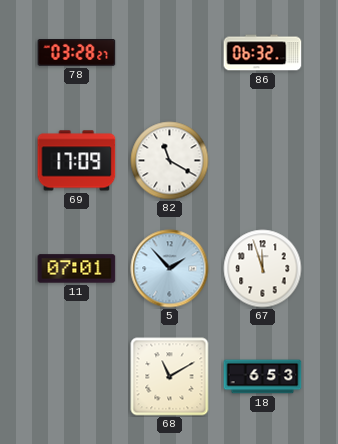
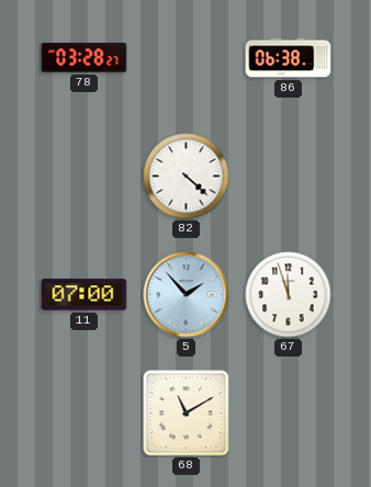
86: 06:32 -> 06:38
69: 17:09 -> none
82: 11:20 -> 4:22
11: 07:01 -> 07:00
18: 6:53 -> none
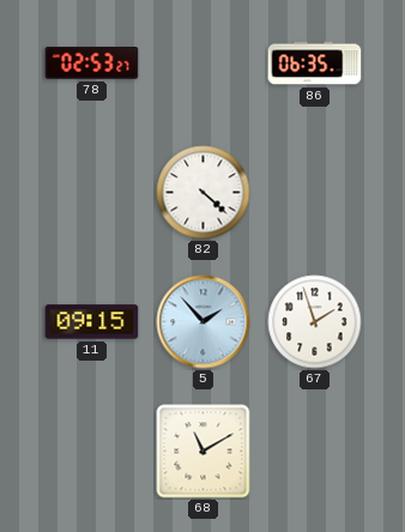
78: 03:28 -> 02:53
86: 06:38 -> 06:35
11: 07:00 -> 09:15
67: 11:57 -> 1:57
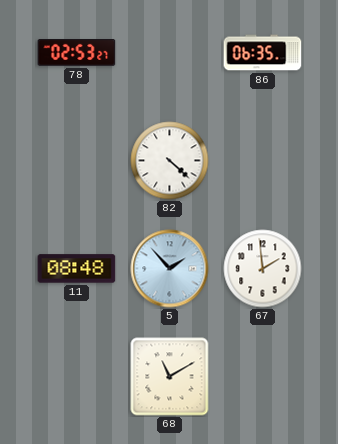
11: 09:15 -> 08:48
67: 1:57 -> 1:59
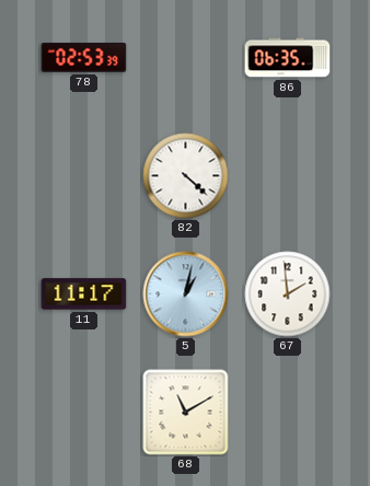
78: 02:53:27 -> 02:53:39
11: 08:48 -> 11:17
5: 1:53 -> 1:02
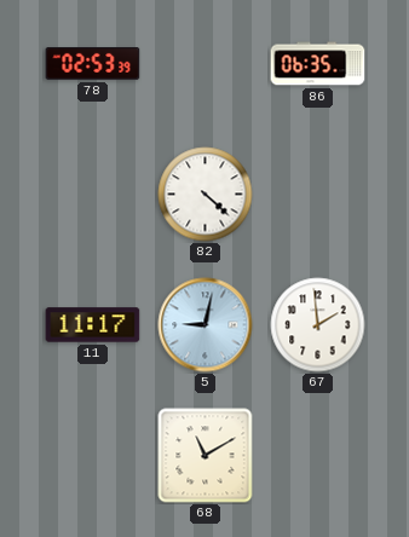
5: 1:02 -> 9:02
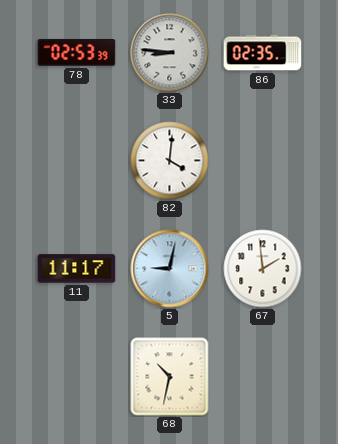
33: none -> 8:46
86: 06:35 -> 02:35
82: 4:22 -> 4:01
68: 11:10 -> 10:32
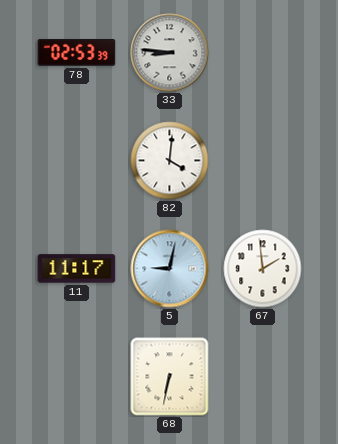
86: 02:35 -> none
68: 10:32 -> 6:32
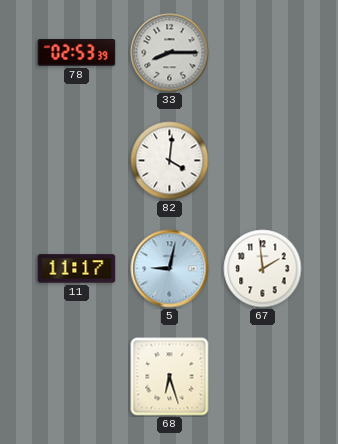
33: 8:46 -> 8:15
68: 6:32 -> 6:27
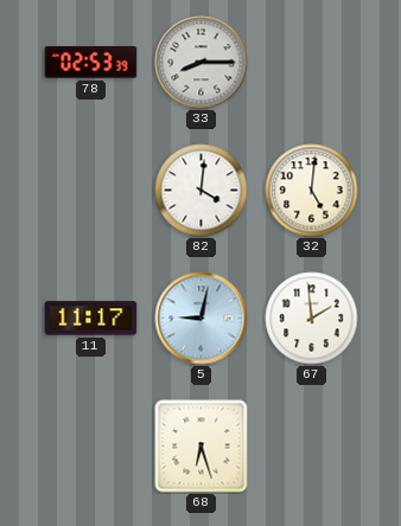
32: none -> 5:01
